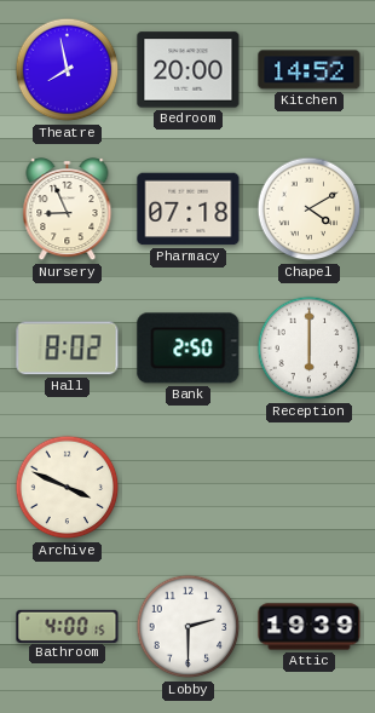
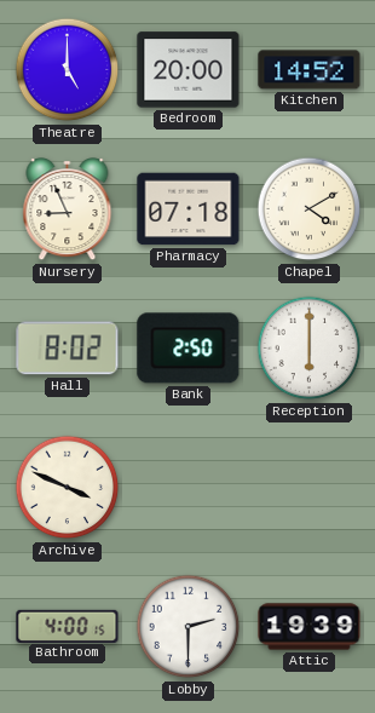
Theatre: 7:58 -> 5:00
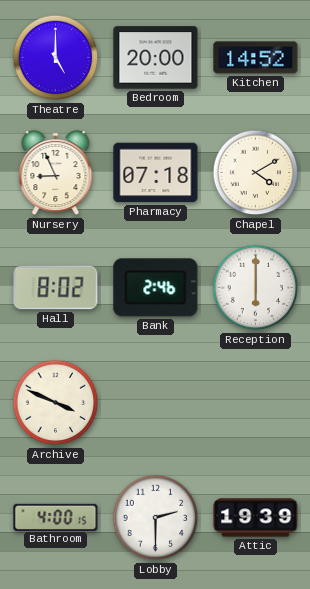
Bank: 2:50 -> 2:46
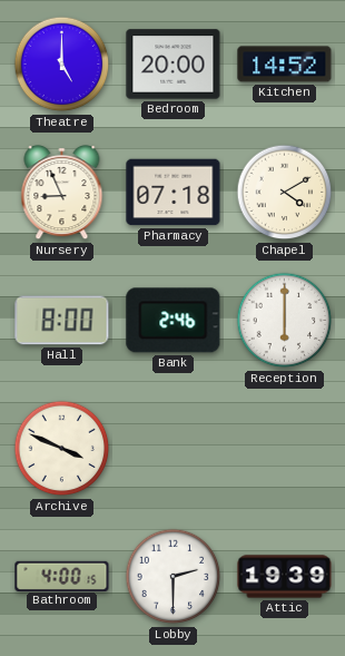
Hall: 8:02 -> 8:00
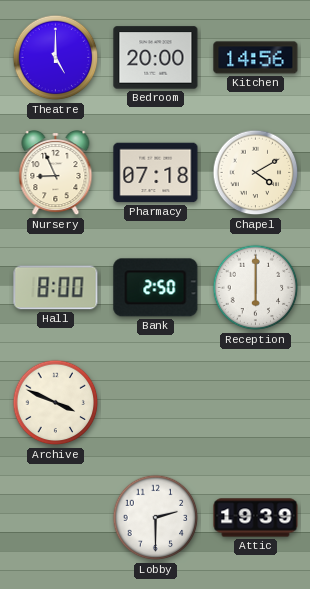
Kitchen: 14:52 -> 14:56
Bank: 2:46 -> 2:50
Bathroom: 4:00 -> none
